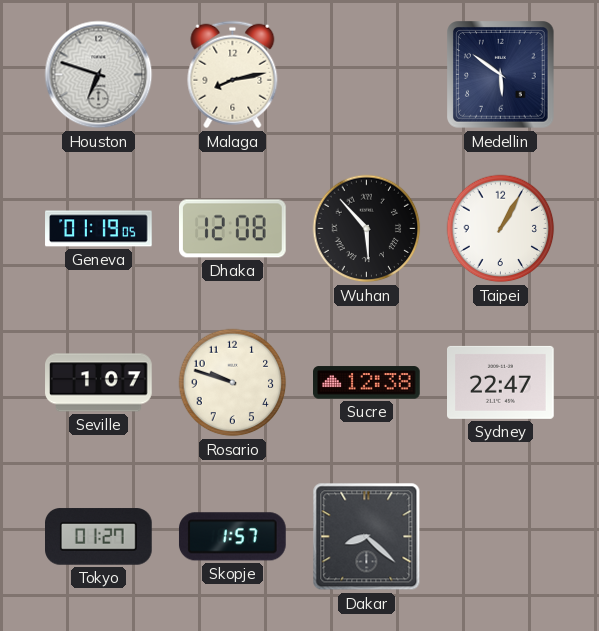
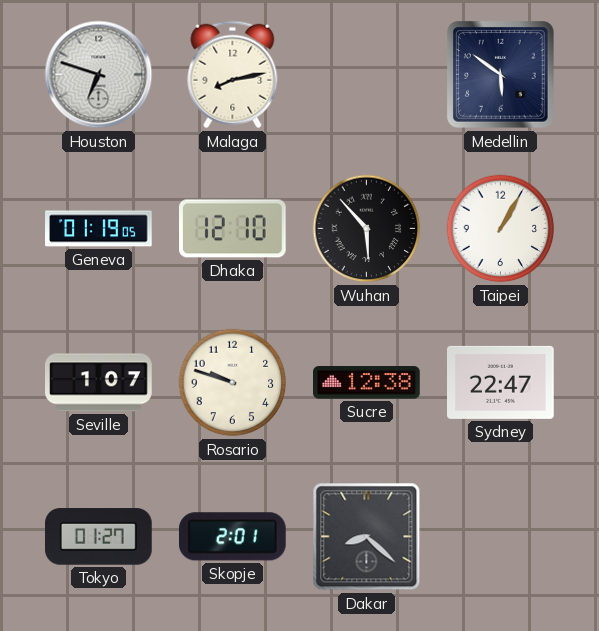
Dhaka: 12:08 -> 12:10
Skopje: 1:57 -> 2:01
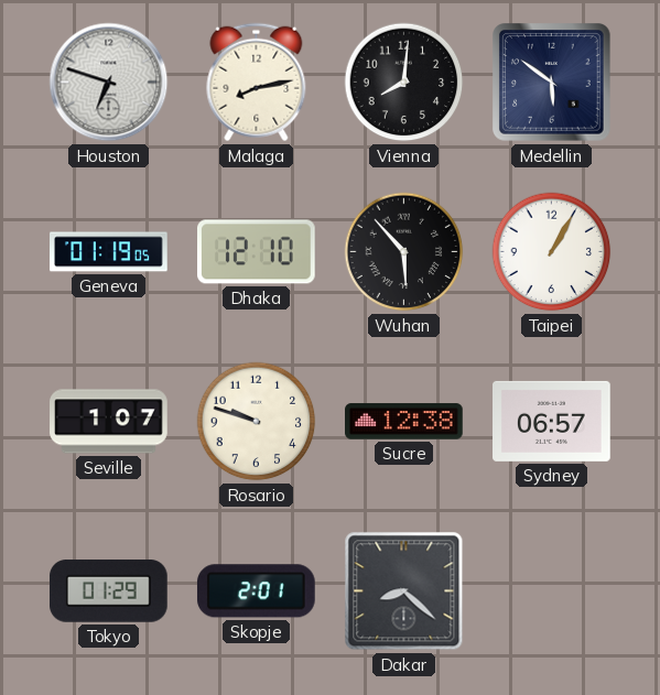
Vienna: none -> 8:01
Sydney: 22:47 -> 06:57
Tokyo: 01:27 -> 01:29
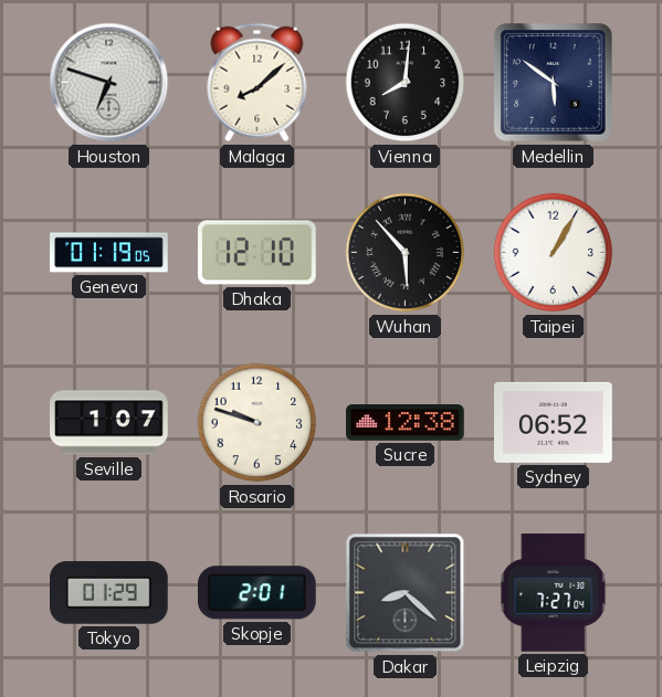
Malaga: 8:13 -> 8:08
Sydney: 06:57 -> 06:52
Leipzig: none -> 7:27
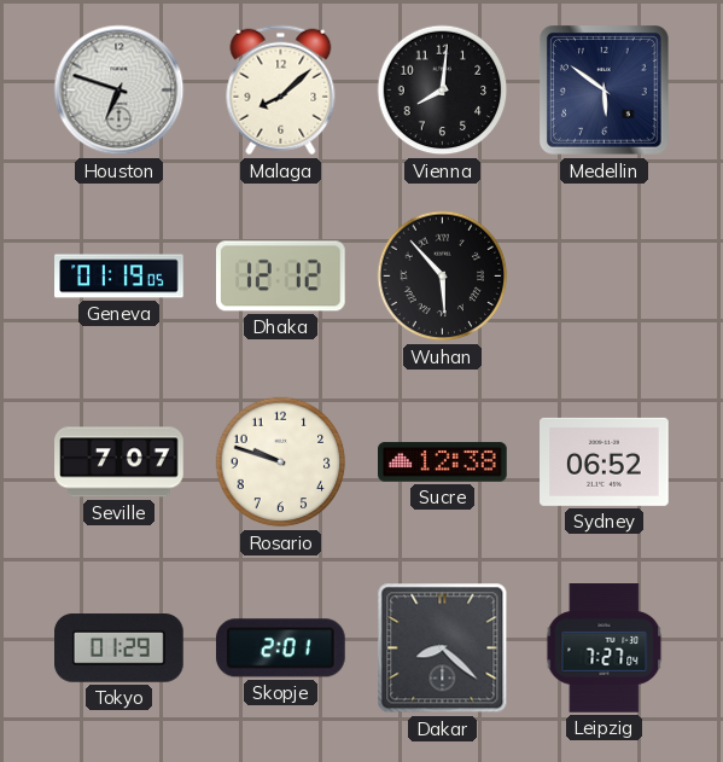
Dhaka: 12:10 -> 12:12
Taipei: 1:05 -> none
Seville: 1:07 -> 7:07
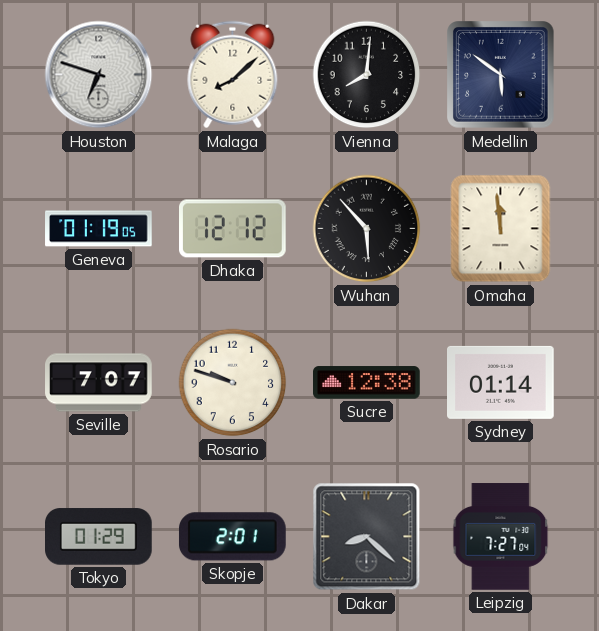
Omaha: none -> 11:59
Sydney: 06:52 -> 01:14
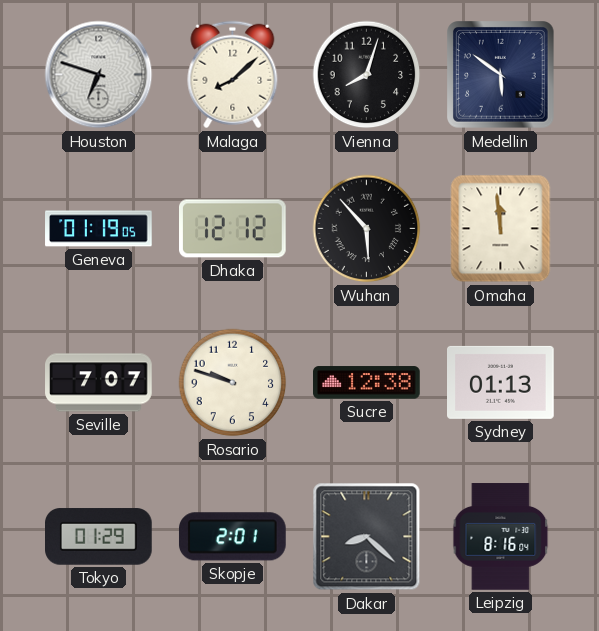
Vienna: 8:01 -> 8:03
Sydney: 01:14 -> 01:13
Leipzig: 7:27 -> 8:16
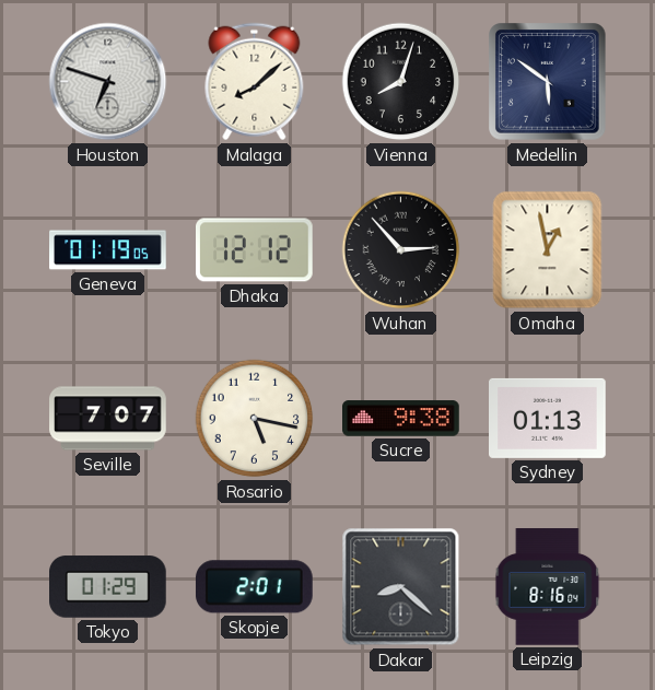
Wuhan: 5:53 -> 2:53
Omaha: 11:59 -> 12:58
Rosario: 9:48 -> 5:17
Sucre: 12:38 -> 9:38
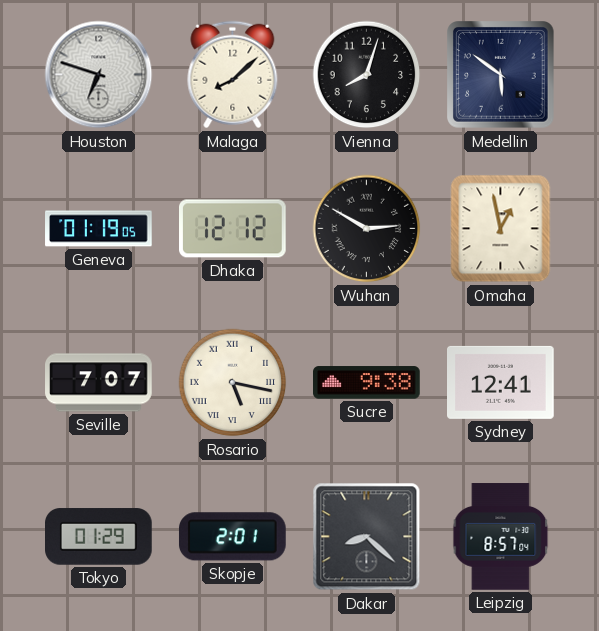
Wuhan: 2:53 -> 2:50
Rosario numerals: Arabic -> Roman
Sydney: 01:13 -> 12:41
Leipzig: 8:16 -> 8:57
